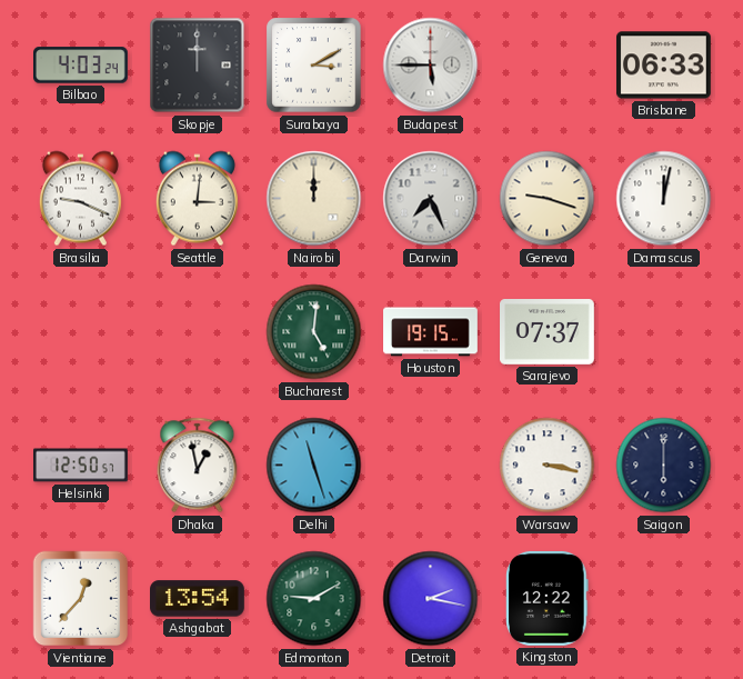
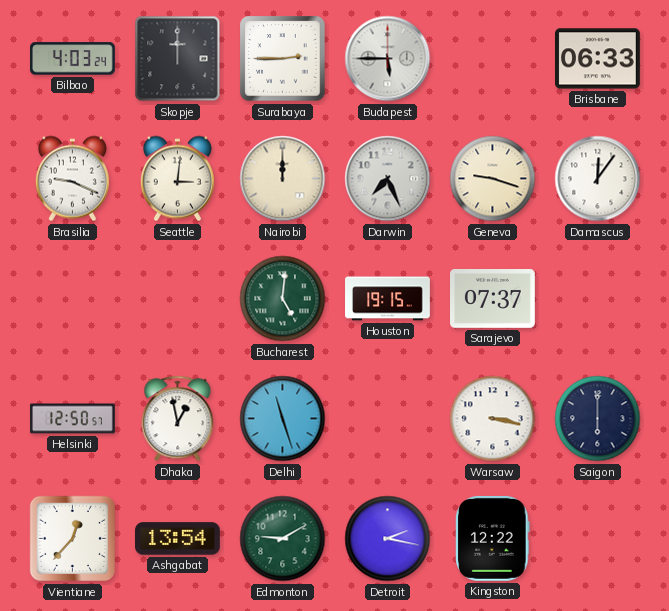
Surabaya: 3:10 -> 2:45
Damascus: 12:02 -> 12:06
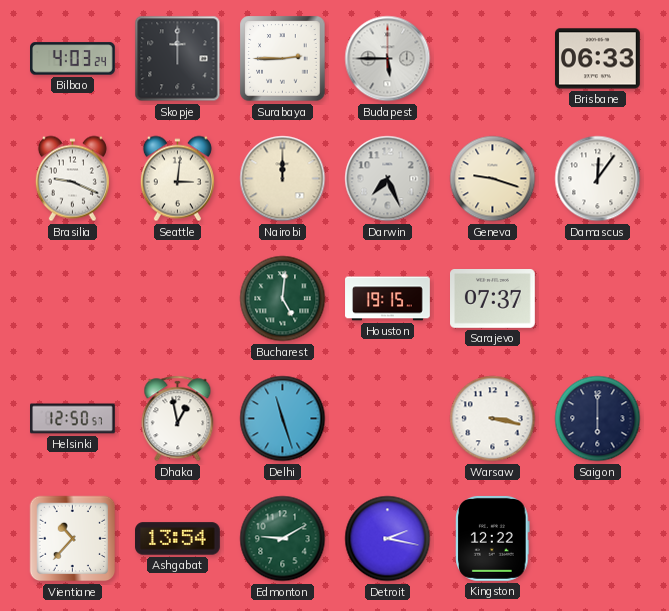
Vientiane: 12:37 -> 10:37
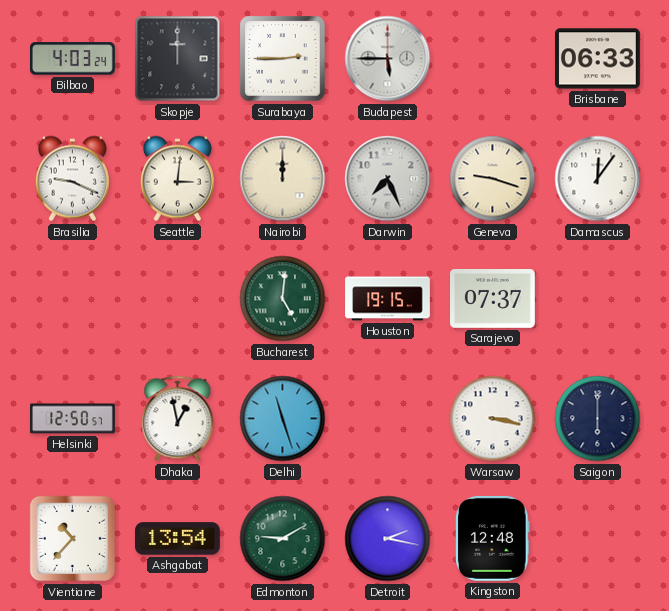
Kingston: 12:22 -> 12:48
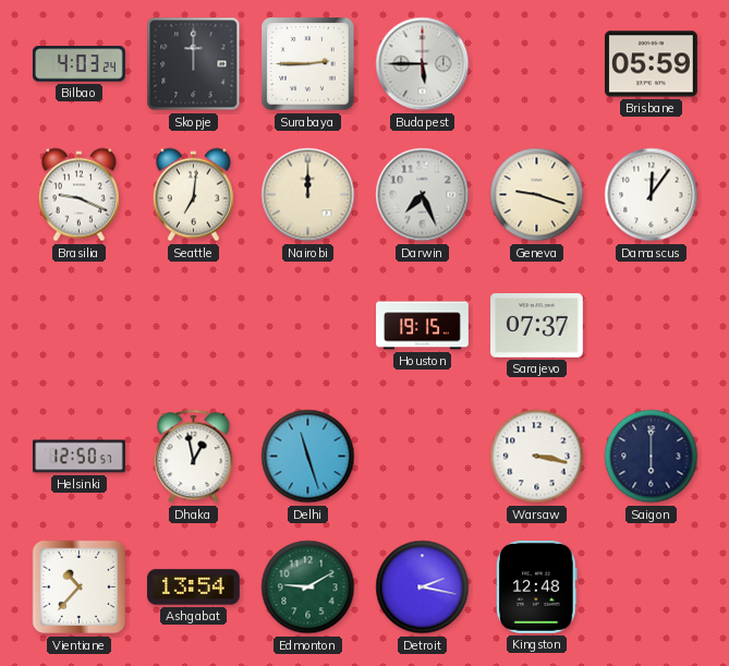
Brisbane: 06:33 -> 05:59
Seattle: 3:01 -> 7:01
Bucharest: 5:01 -> none
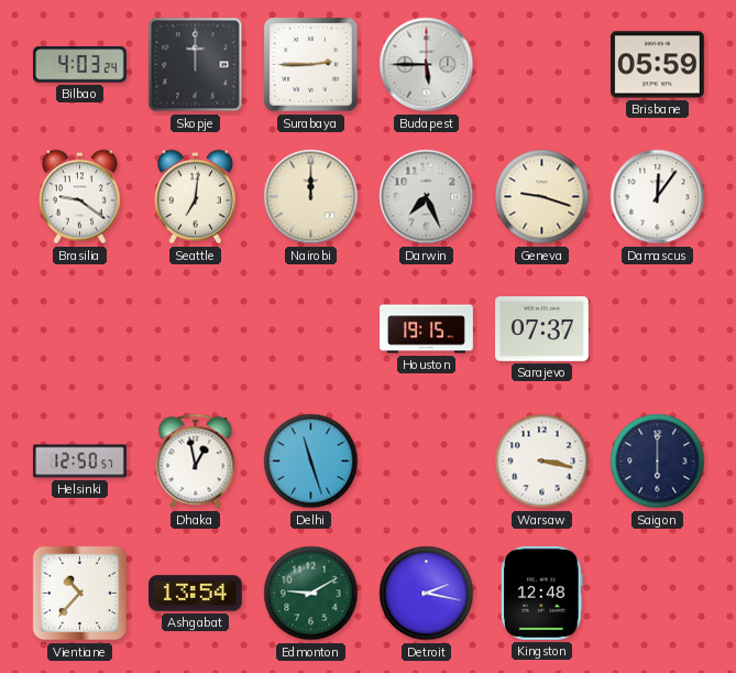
Brasilia: 9:19 -> 9:21
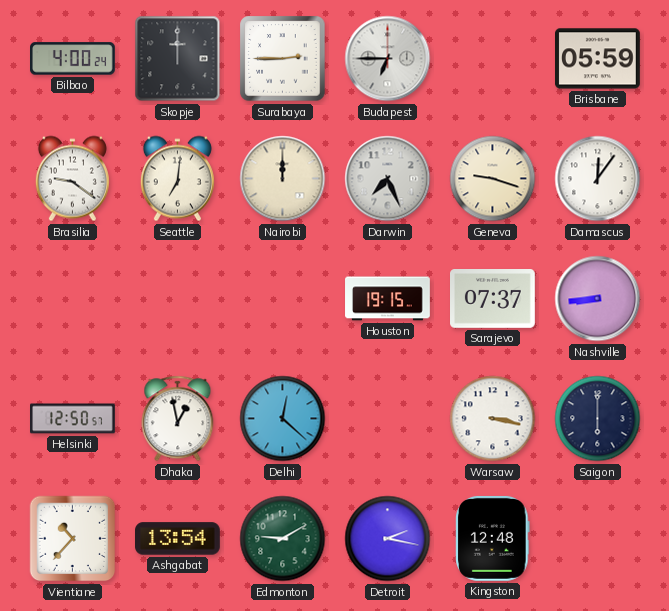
Bilbao: 4:03 -> 4:00
Budapest: 5:45 -> 6:45
Nashville: none -> 8:44
Delhi: 11:27 -> 12:22
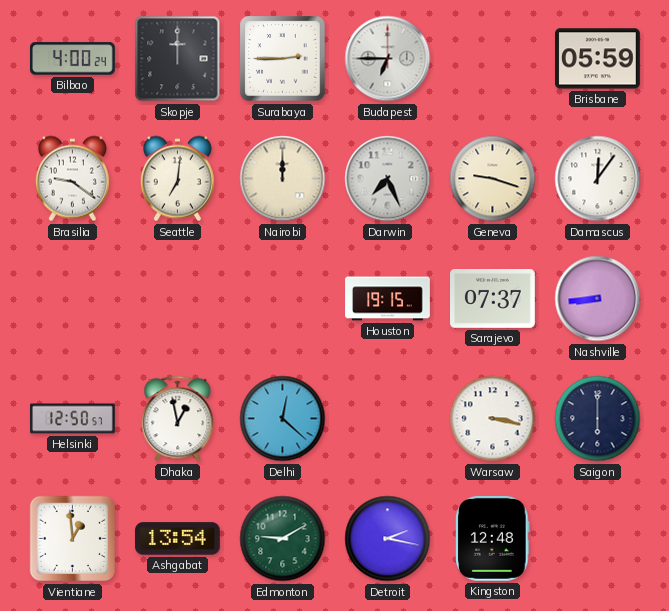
Vientiane: 10:37 -> 12:59
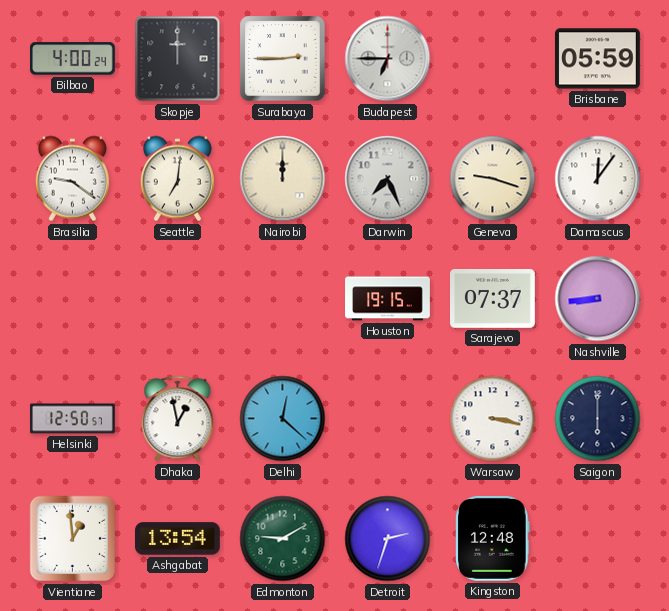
Detroit: 2:17 -> 2:33
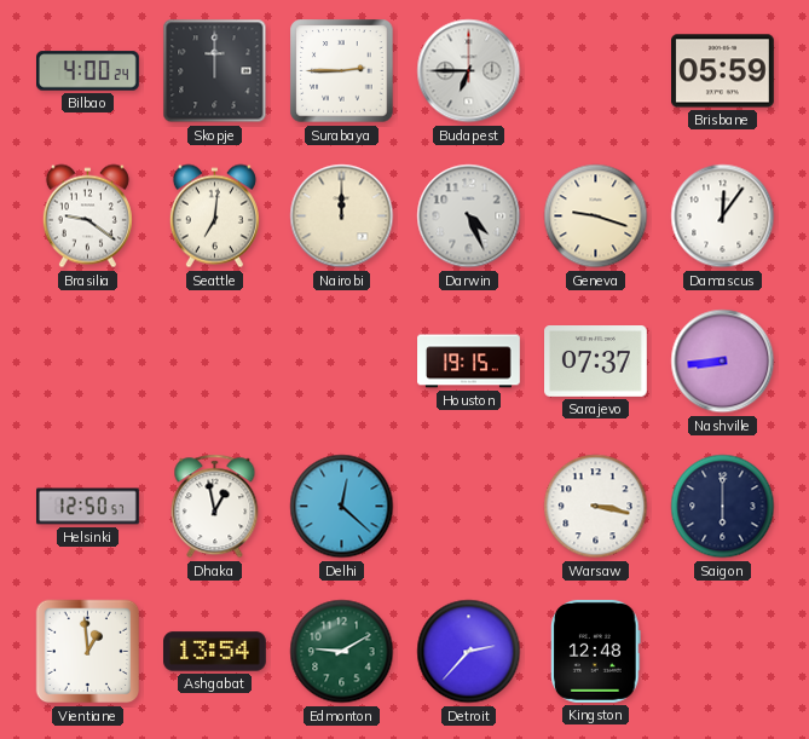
Darwin: 7:26 -> 4:26
Detroit: 2:33 -> 2:37
